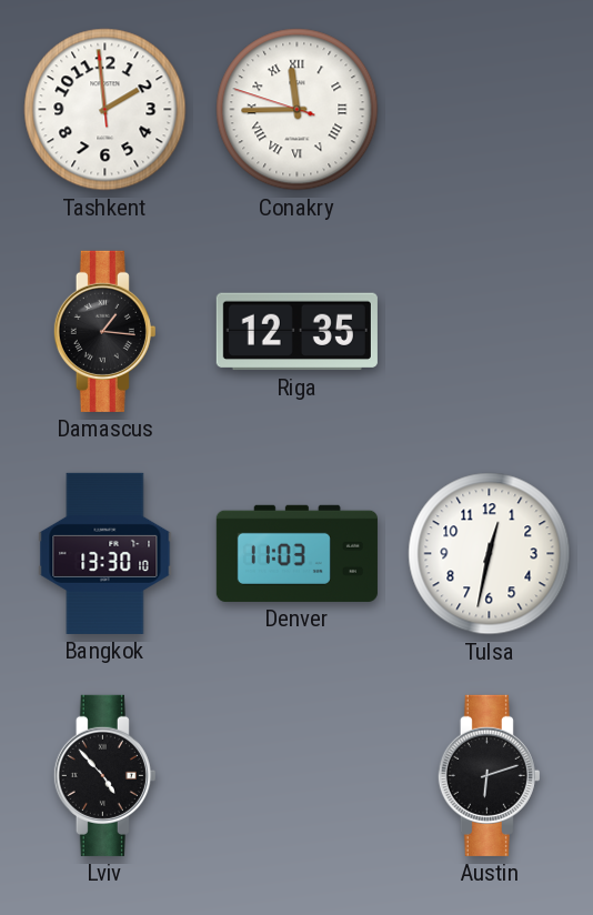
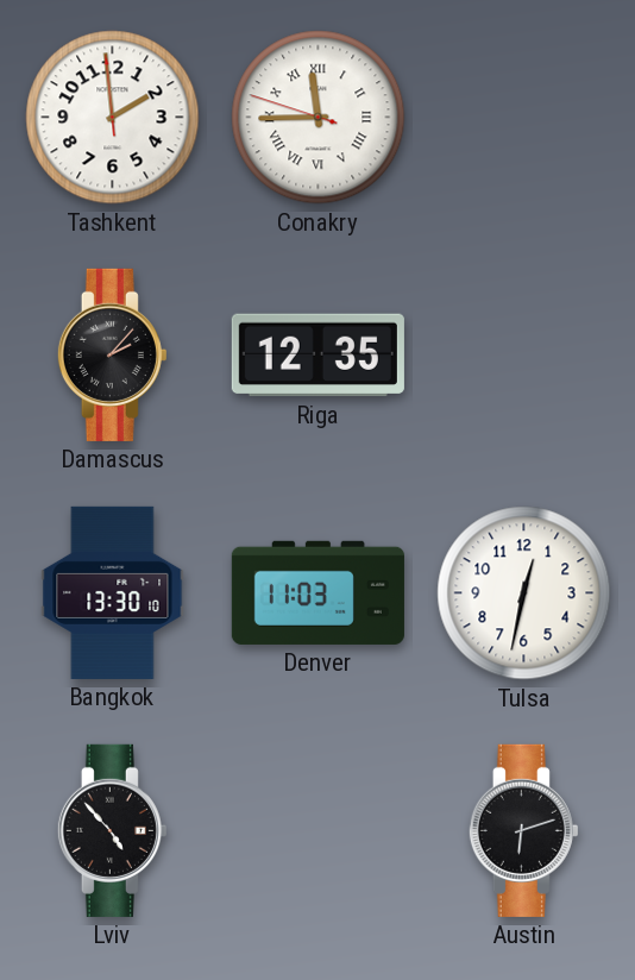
Damascus: 1:16 -> 2:07
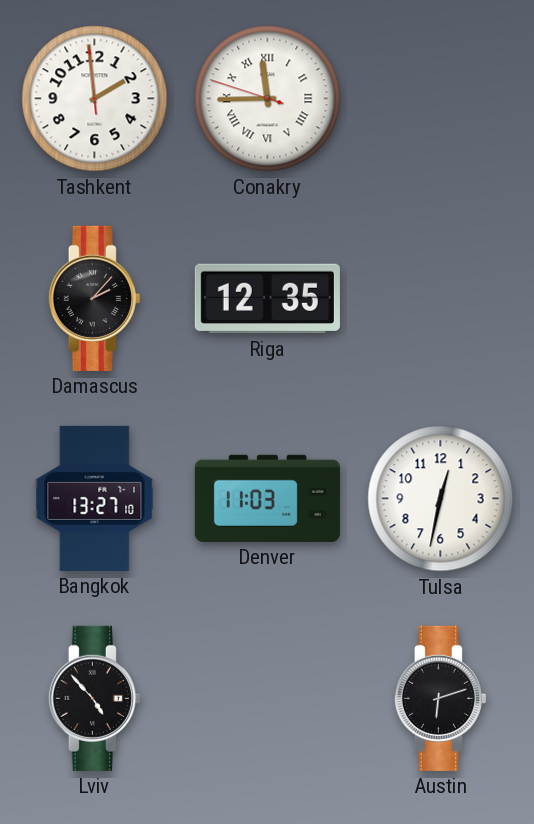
Bangkok: 13:30 -> 13:27
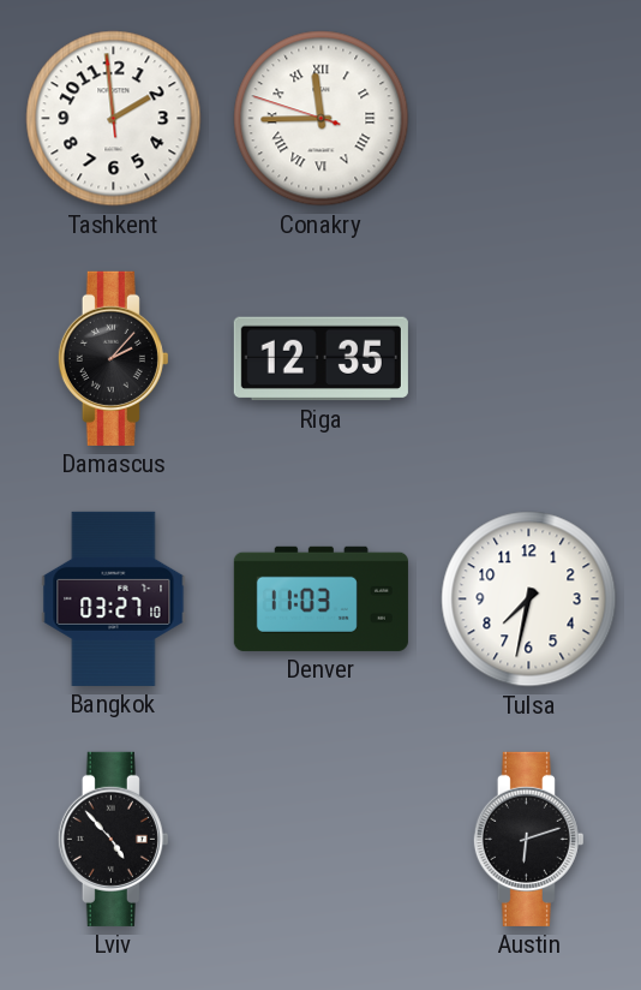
Bangkok: 13:27 -> 03:27
Tulsa: 12:32 -> 7:32
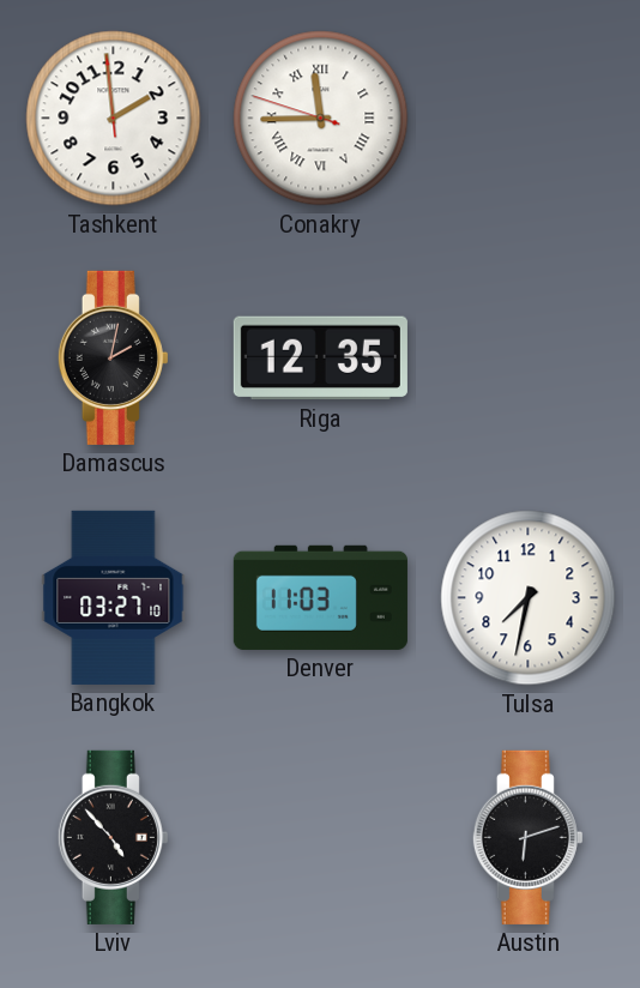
Damascus: 2:07 -> 2:02
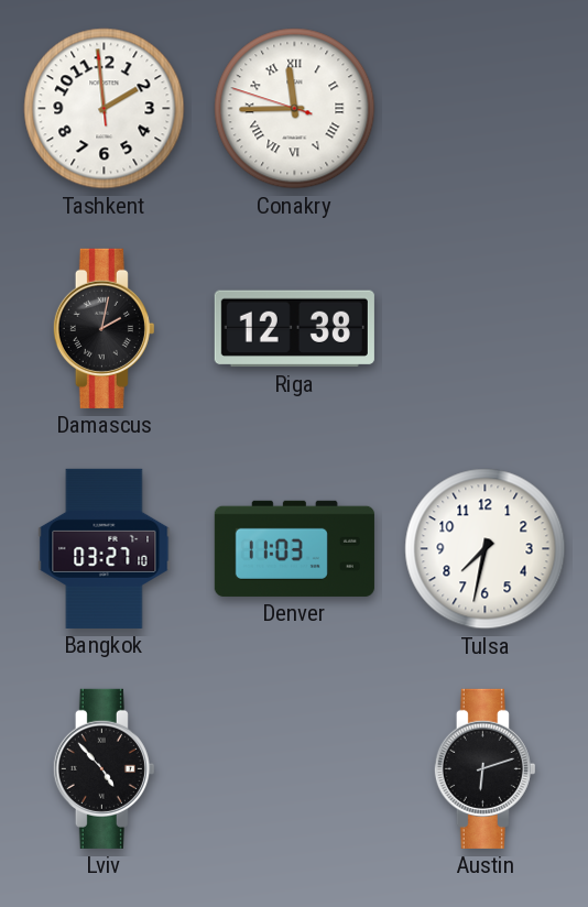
Riga: 12:35 -> 12:38
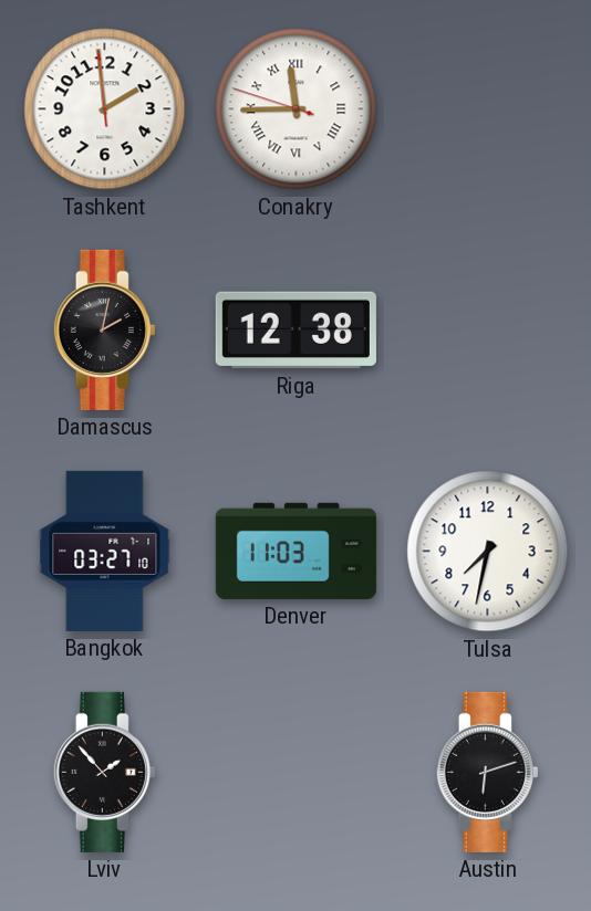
Lviv: 4:53 -> 1:53
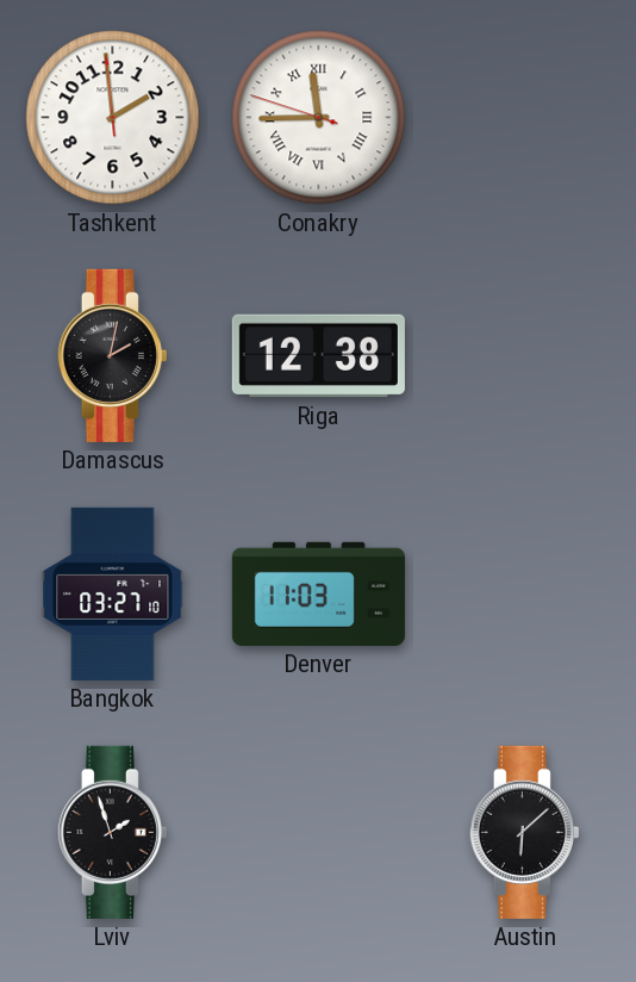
Tulsa: 7:32 -> none
Lviv: 1:53 -> 1:57
Austin: 6:12 -> 6:08
